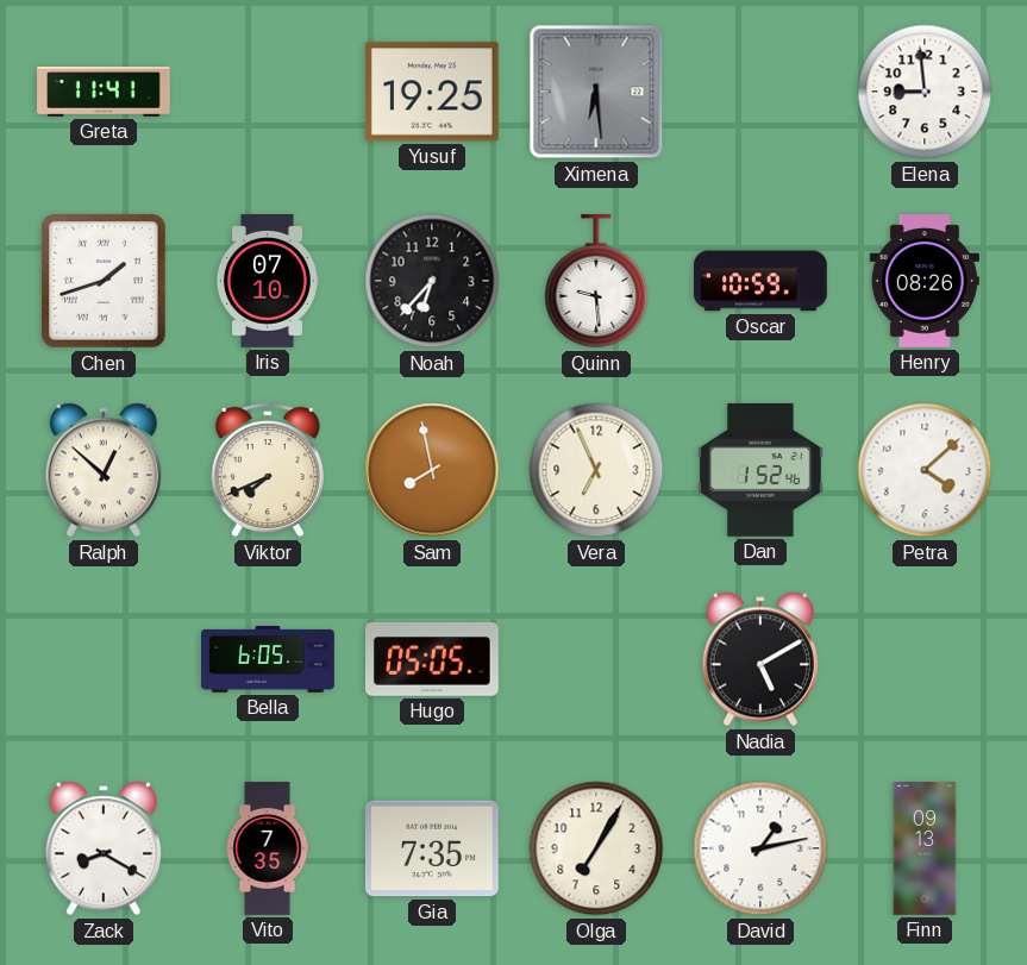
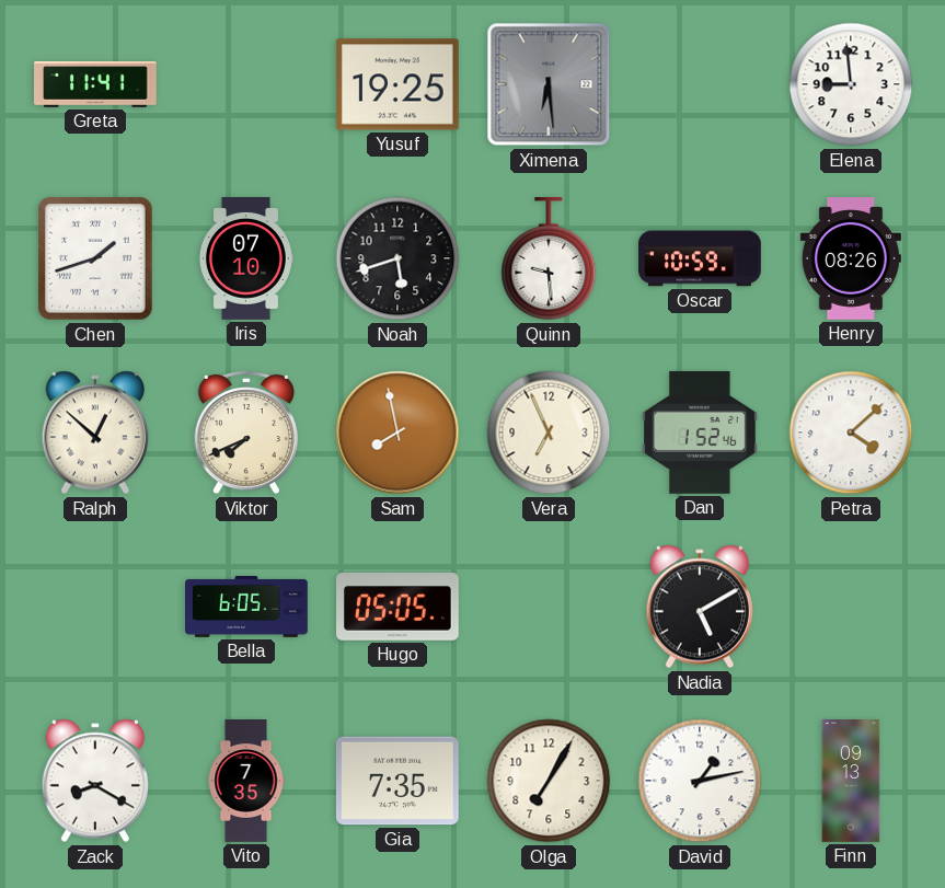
Noah: 6:37 -> 5:42
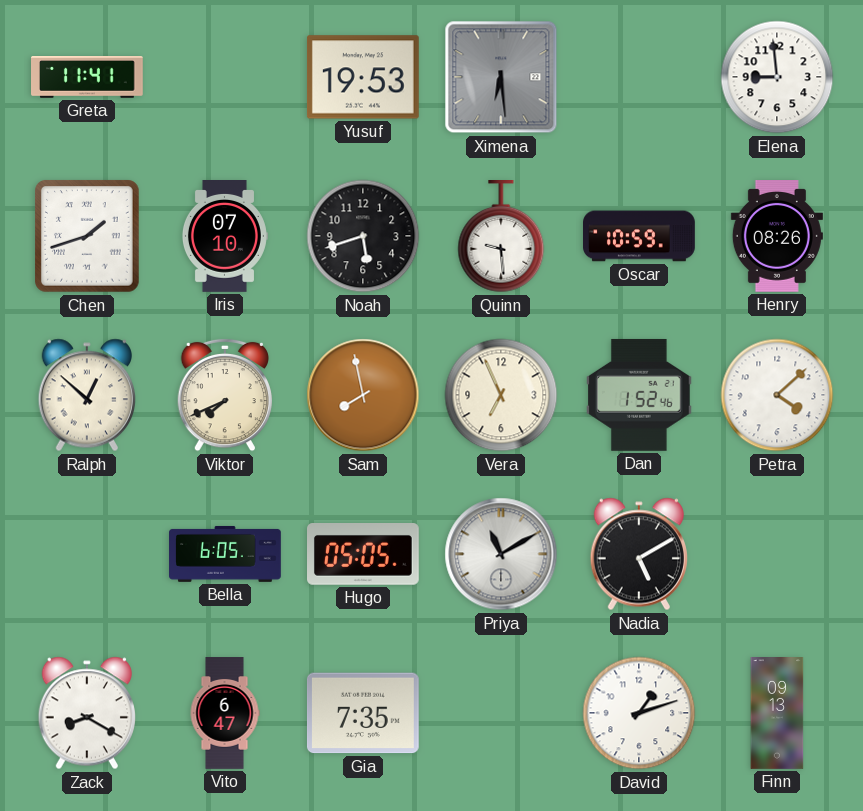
Yusuf: 19:25 -> 19:53
Priya: none -> 11:10
Vito: 7:35 -> 6:47
Olga: 7:05 -> none
David: 1:13 -> 1:12
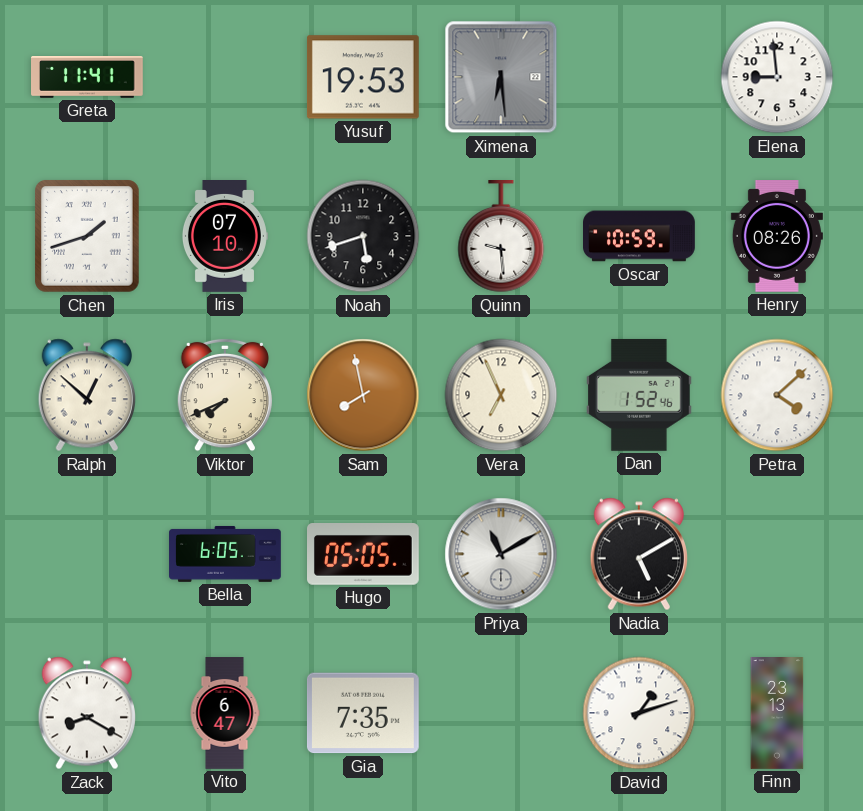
Finn: 09:13 -> 23:13
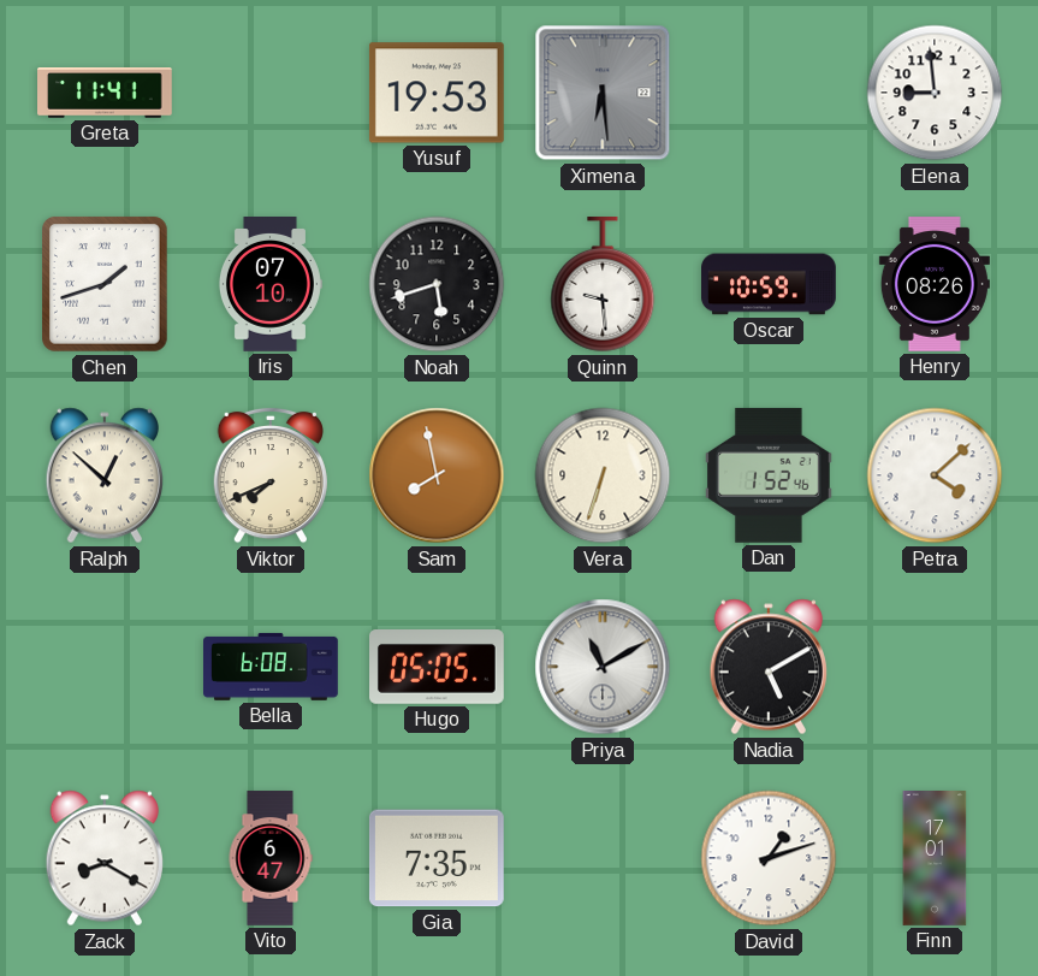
Vera: 6:56 -> 6:33
Bella: 6:05 -> 6:08
Finn: 23:13 -> 17:01
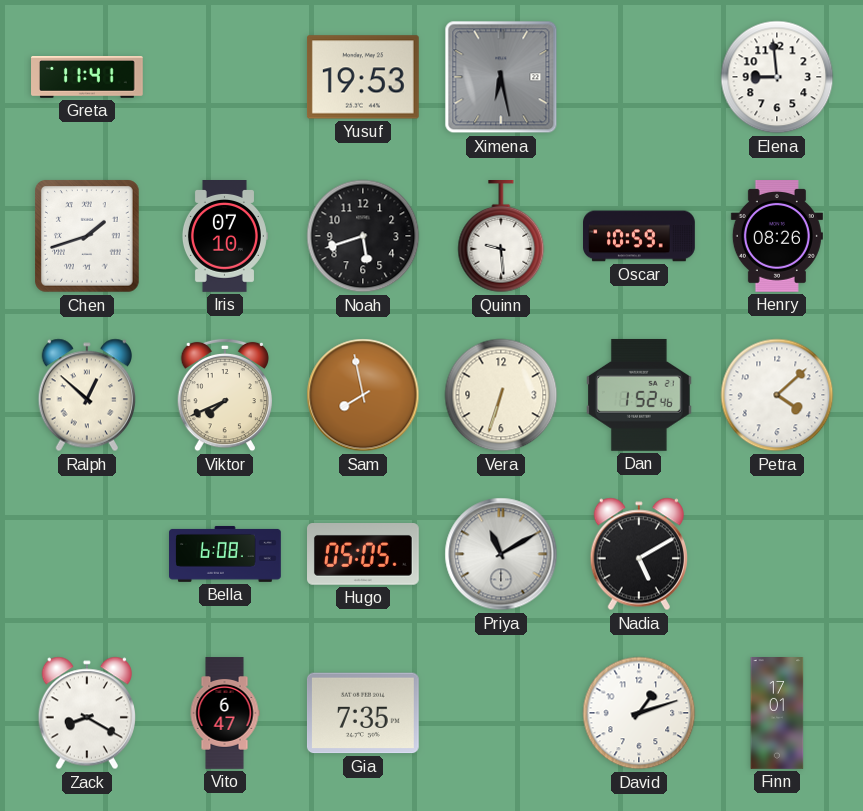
Ximena: 6:29 -> 6:28
